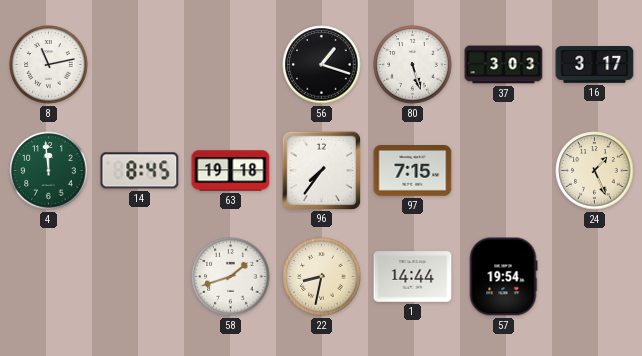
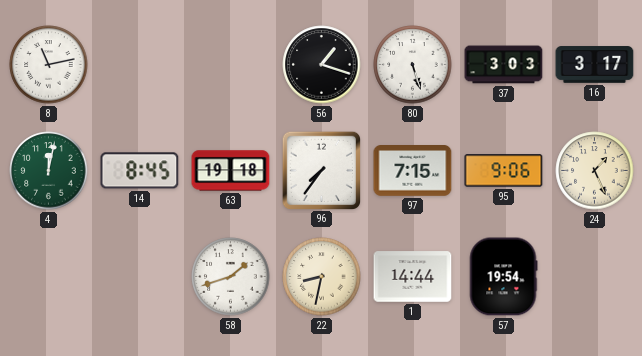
4: 11:59 -> 12:02
95: none -> 9:06
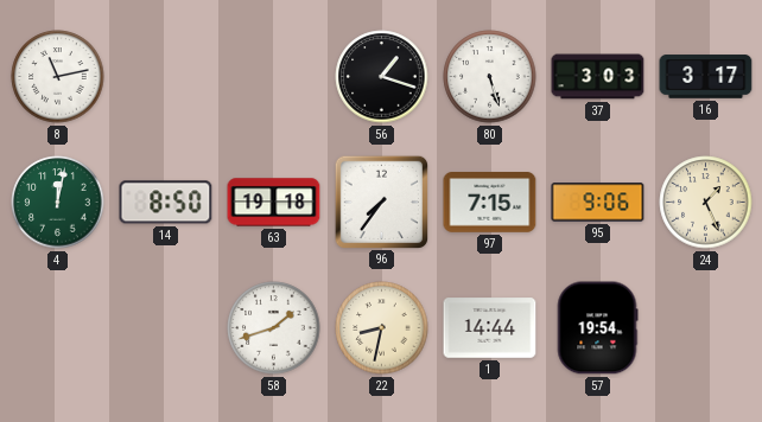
14: 8:45 -> 8:50
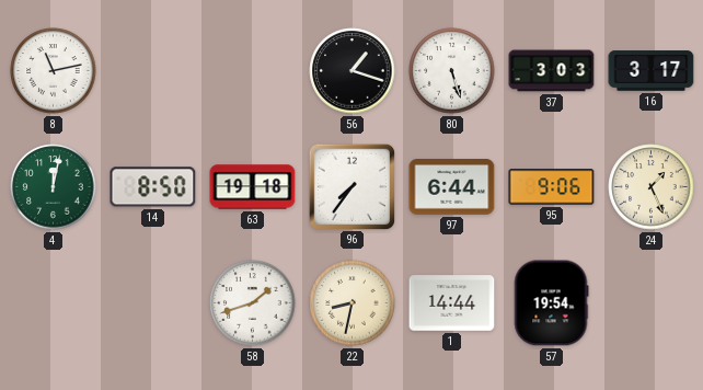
97: 7:15 -> 6:44
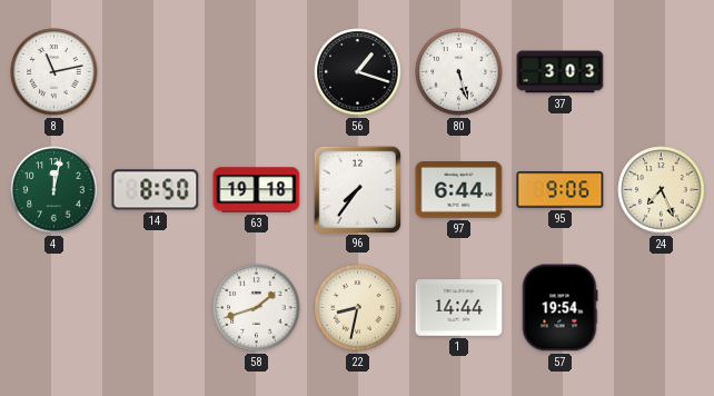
16: 3:17 -> none
24: 1:26 -> 7:26
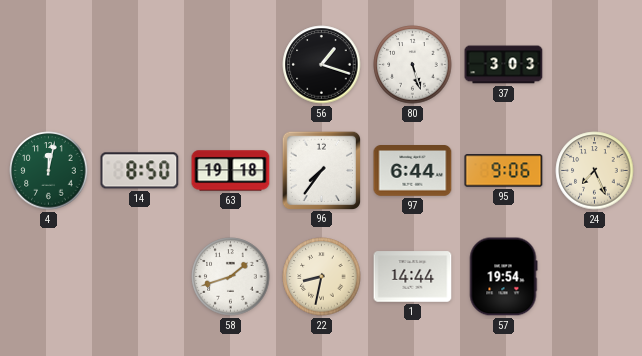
8: 11:13 -> none
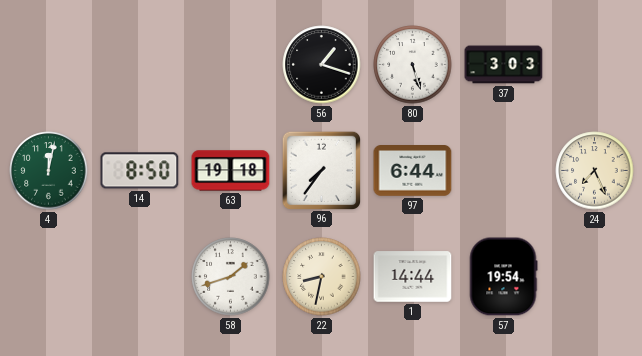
95: 9:06 -> none
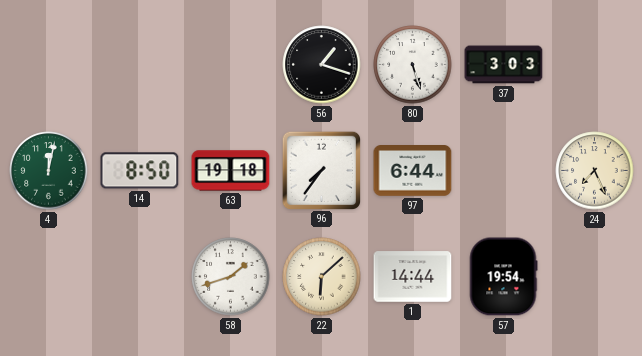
22: 8:32 -> 6:08
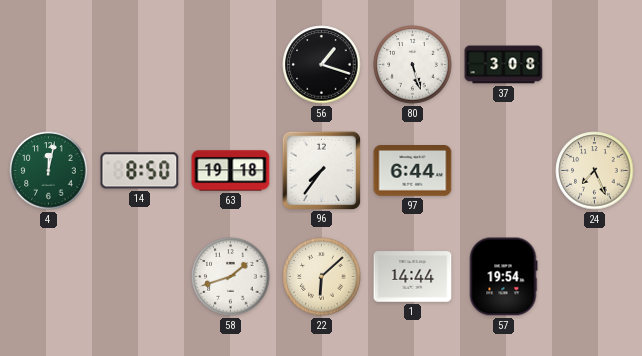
37: 3:03 -> 3:08
